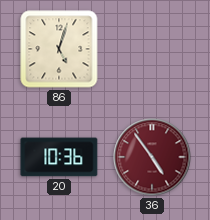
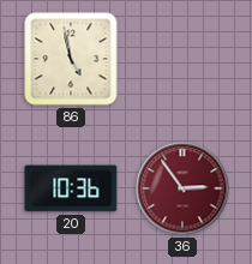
86: 5:03 -> 4:58
36: 4:54 -> 2:54
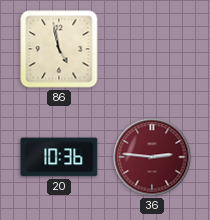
36: 2:54 -> 2:46
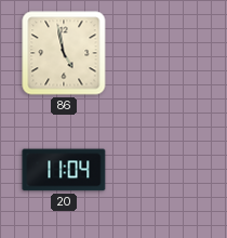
20: 10:36 -> 11:04
36: 2:46 -> none
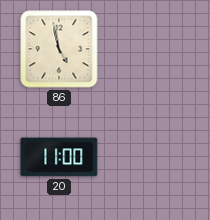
20: 11:04 -> 11:00
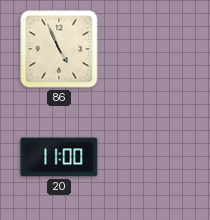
86: 4:58 -> 4:56
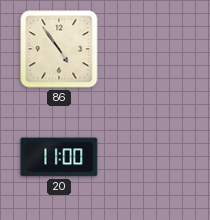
86: 4:56 -> 4:54
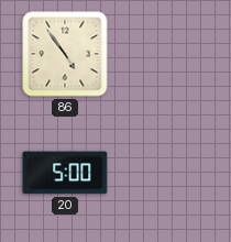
20: 11:00 -> 5:00
